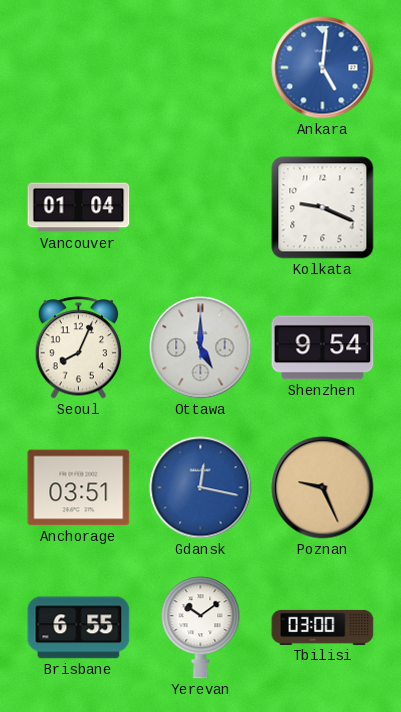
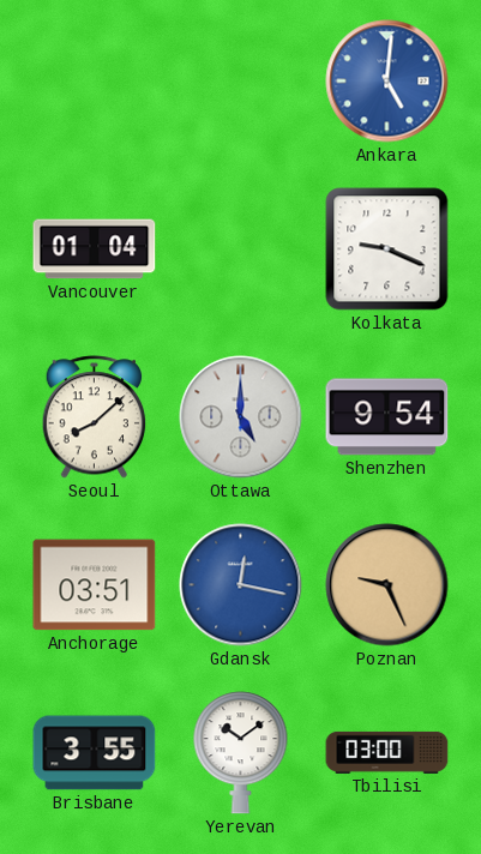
Seoul: 8:04 -> 8:08
Brisbane: 6:55 -> 3:55
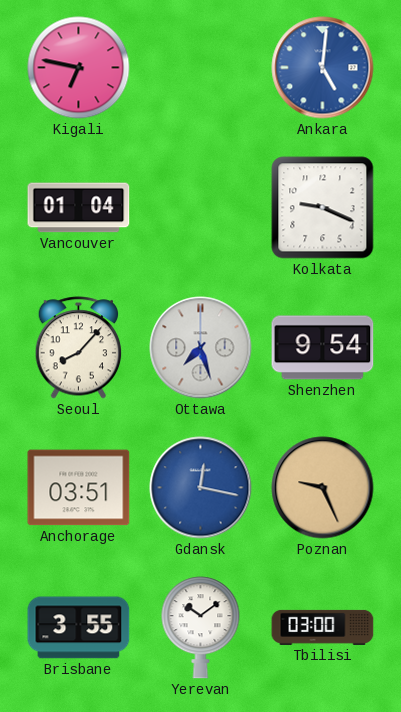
Kigali: none -> 6:47
Seoul: 8:08 -> 8:07
Ottawa: 5:00 -> 7:27
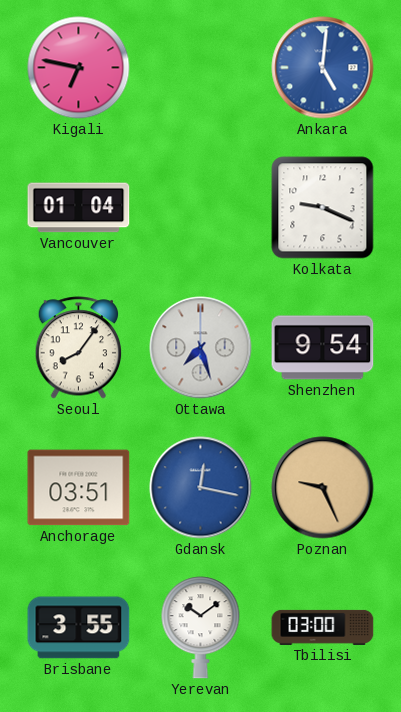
Seoul: 8:07 -> 8:06
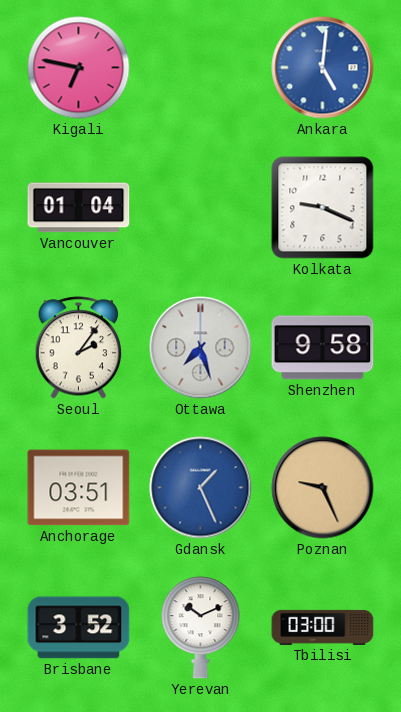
Seoul: 8:06 -> 2:06
Shenzhen: 9:54 -> 9:58
Gdansk: 12:17 -> 1:26
Brisbane: 3:55 -> 3:52
Yerevan: 10:09 -> 10:11
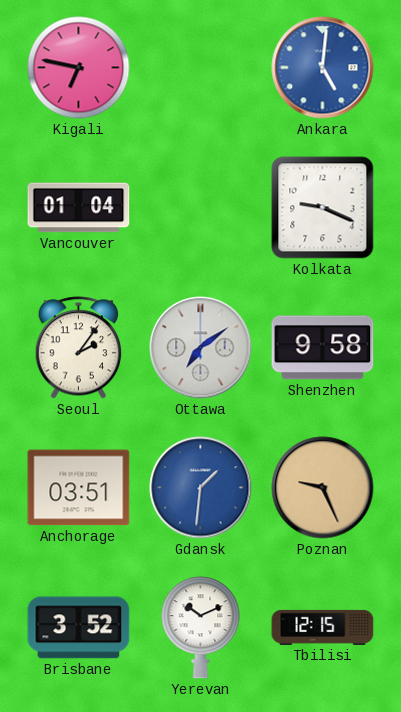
Ottawa: 7:27 -> 7:09
Gdansk: 1:26 -> 1:31
Tbilisi: 03:00 -> 12:15
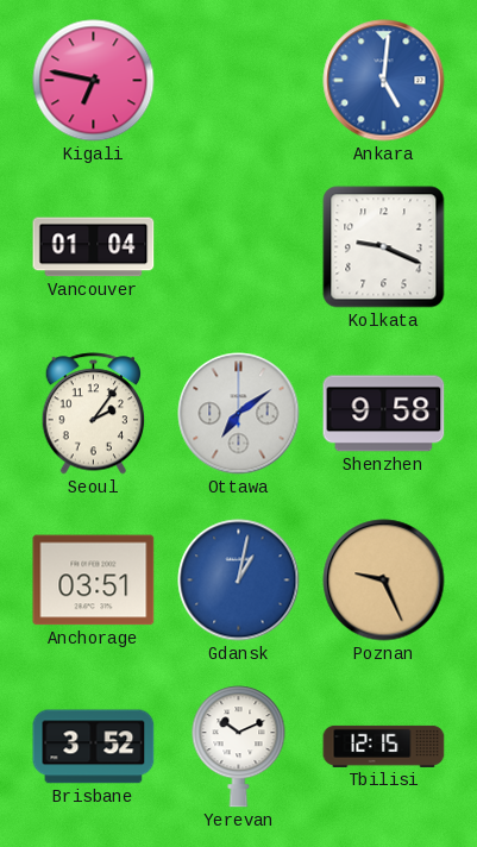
Gdansk: 1:31 -> 1:02
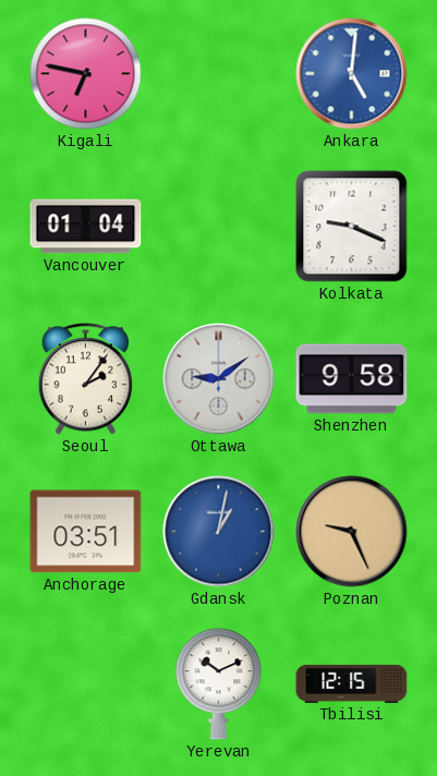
Ottawa: 7:09 -> 9:09
Brisbane: 3:52 -> none
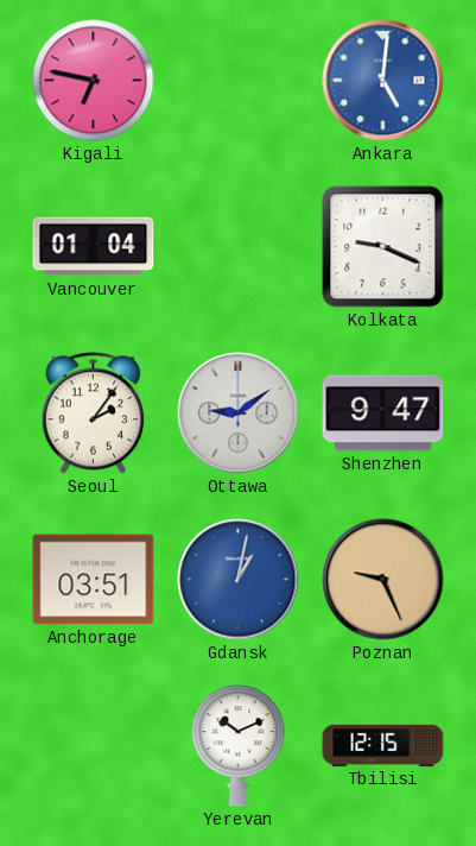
Shenzhen: 9:58 -> 9:47
